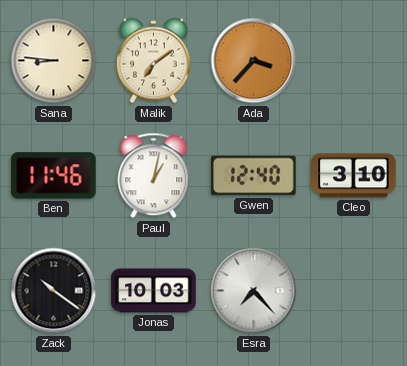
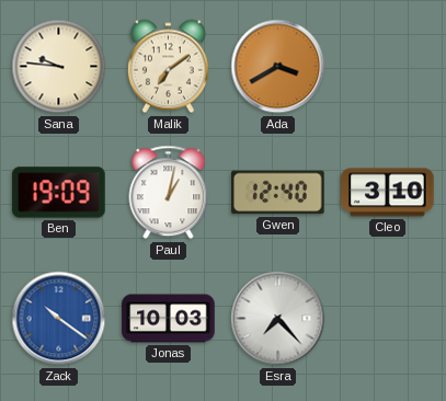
Sana: 8:46 -> 9:46
Ada: 3:37 -> 3:40
Ben: 11:46 -> 19:09
Zack dial: black -> blue
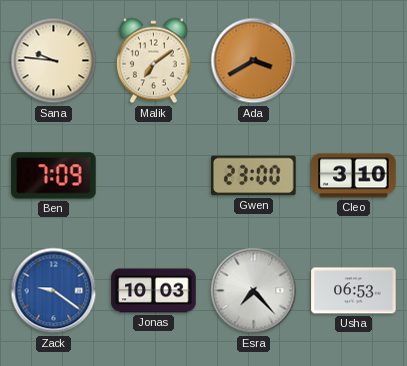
Ben: 19:09 -> 7:09
Paul: 1:02 -> none
Gwen: 12:40 -> 23:00
Zack: 10:21 -> 9:21
Usha: none -> 06:53
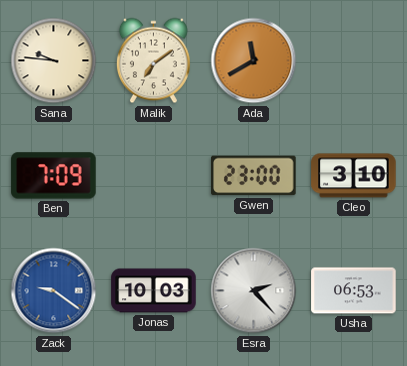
Ada: 3:40 -> 11:40
Esra: 7:23 -> 2:23
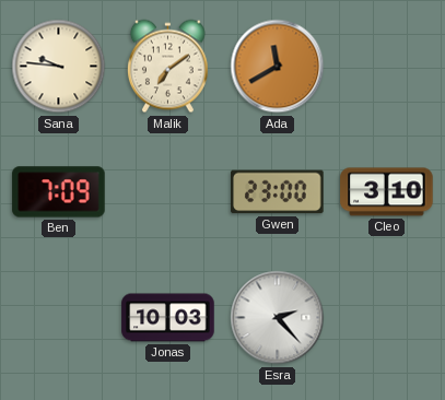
Zack: 9:21 -> none
Usha: 06:53 -> none
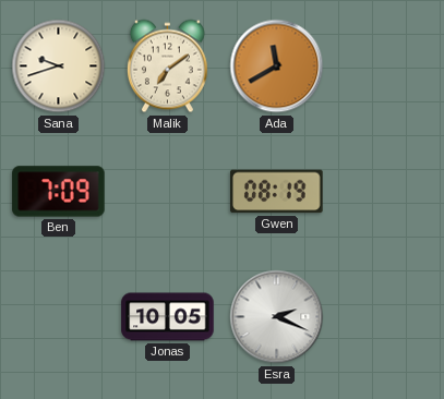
Sana: 9:46 -> 9:42
Gwen: 23:00 -> 08:19
Cleo: 3:10 -> none
Jonas: 10:03 -> 10:05
Esra: 2:23 -> 2:19
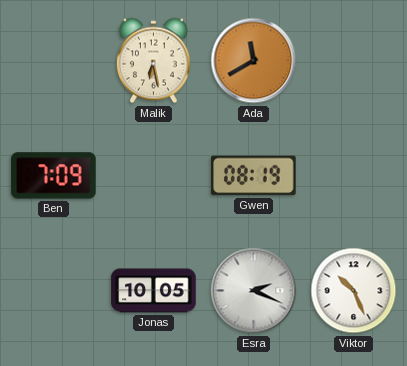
Sana: 9:42 -> none
Malik: 7:09 -> 6:28
Viktor: none -> 10:26
